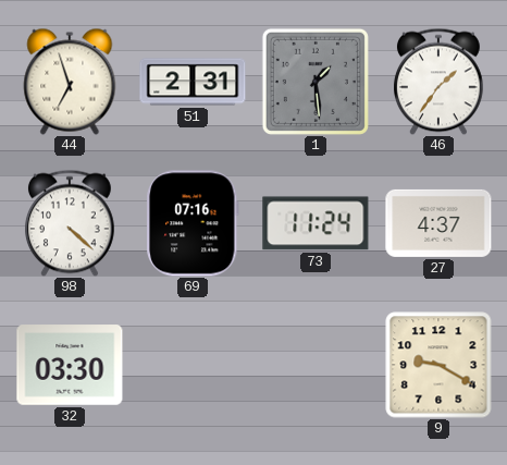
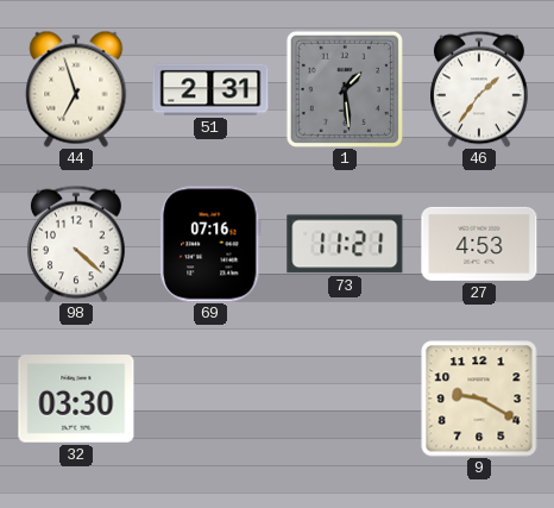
73: 11:24 -> 11:21
27: 4:37 -> 4:53
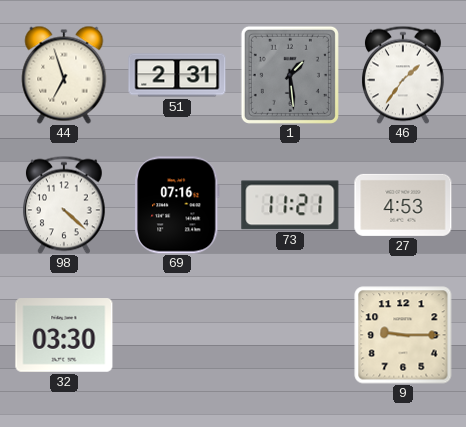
9: 9:20 -> 9:15
